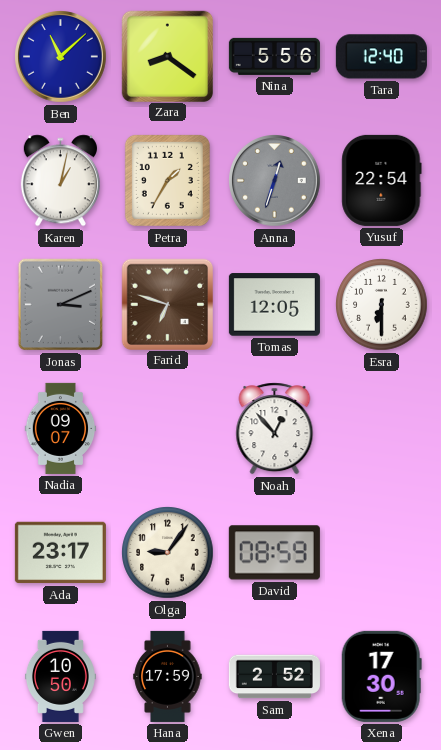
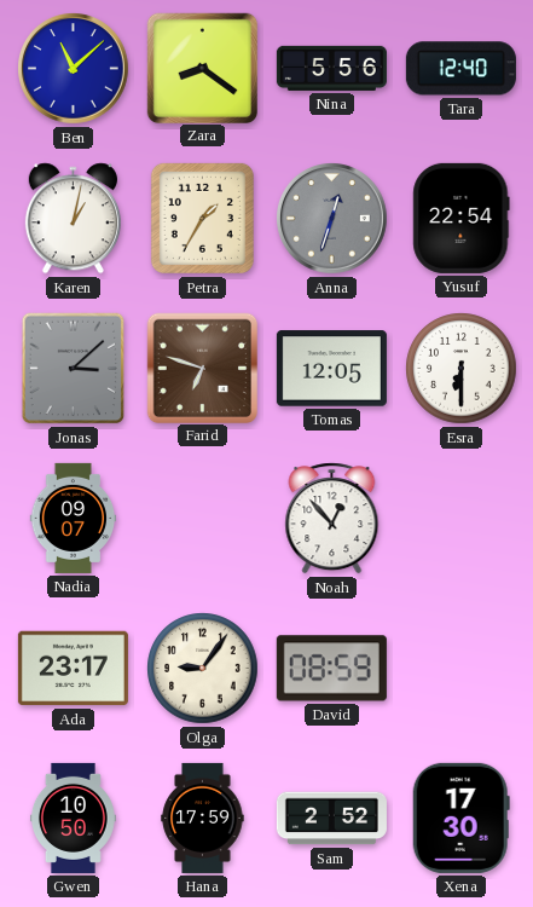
Jonas: 3:11 -> 3:08
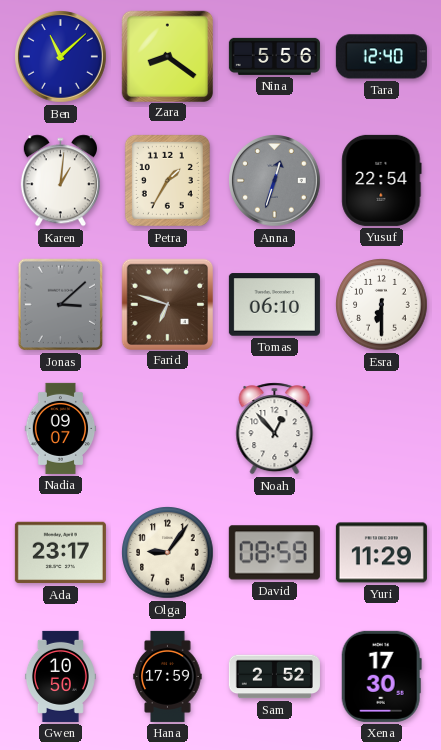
Karen: 1:02 -> 1:01
Tomas: 12:05 -> 06:10
Yuri: none -> 11:29
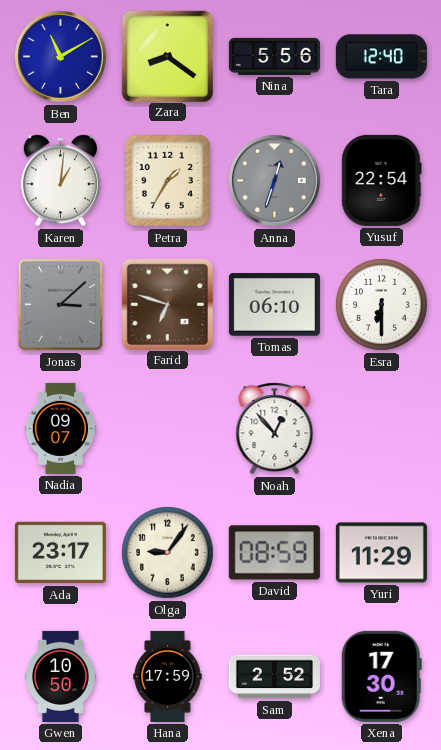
Ben: 11:08 -> 11:10
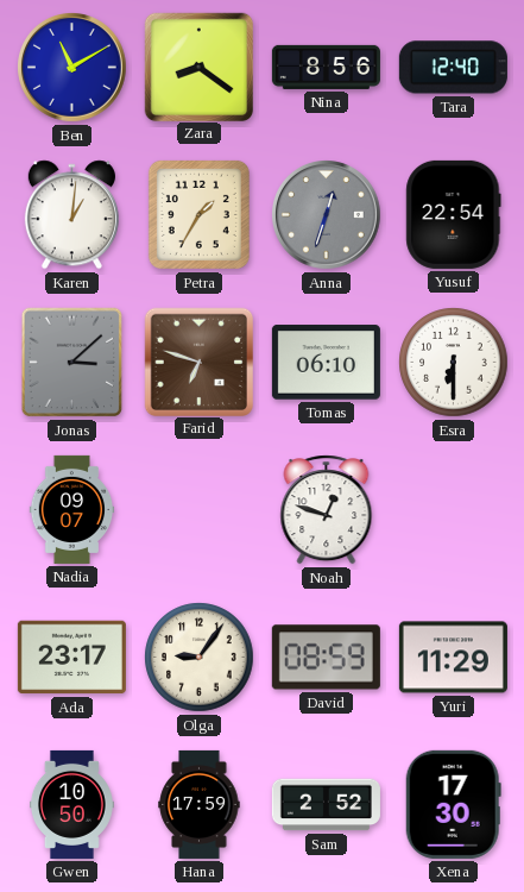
Nina: 5:56 -> 8:56
Noah: 12:53 -> 12:48
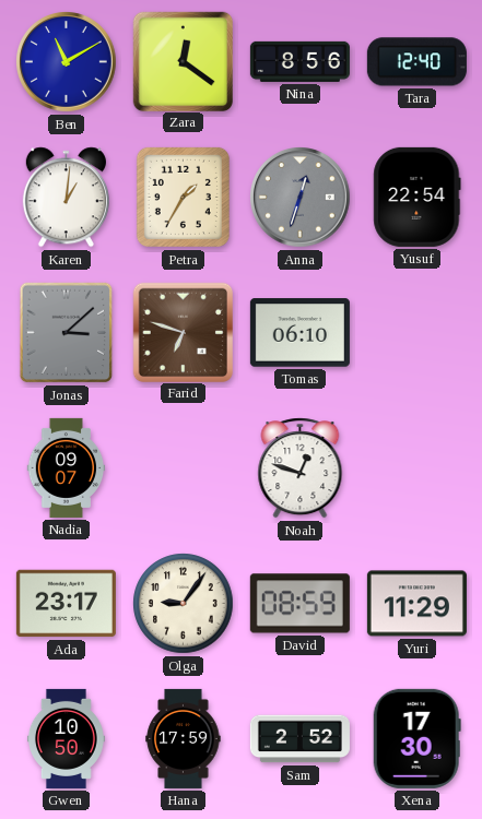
Zara: 8:21 -> 12:21
Esra: 6:30 -> none
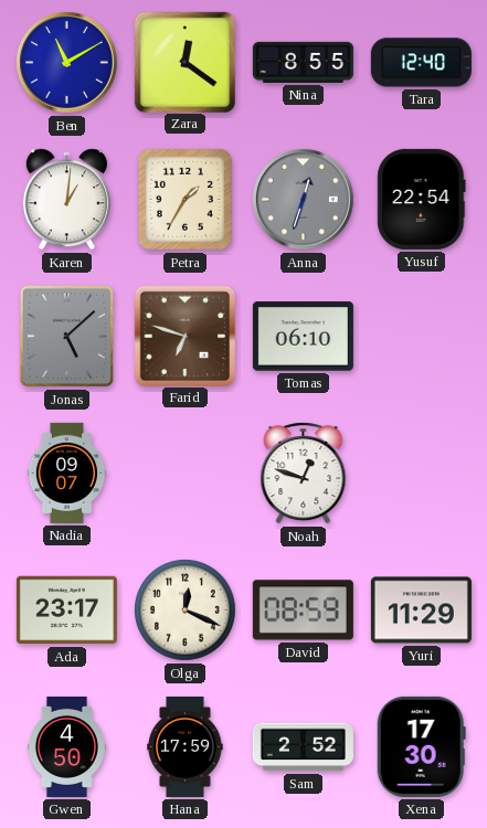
Nina: 8:56 -> 8:55
Jonas: 3:08 -> 5:08
Olga: 9:06 -> 12:19
Gwen: 10:50 -> 4:50
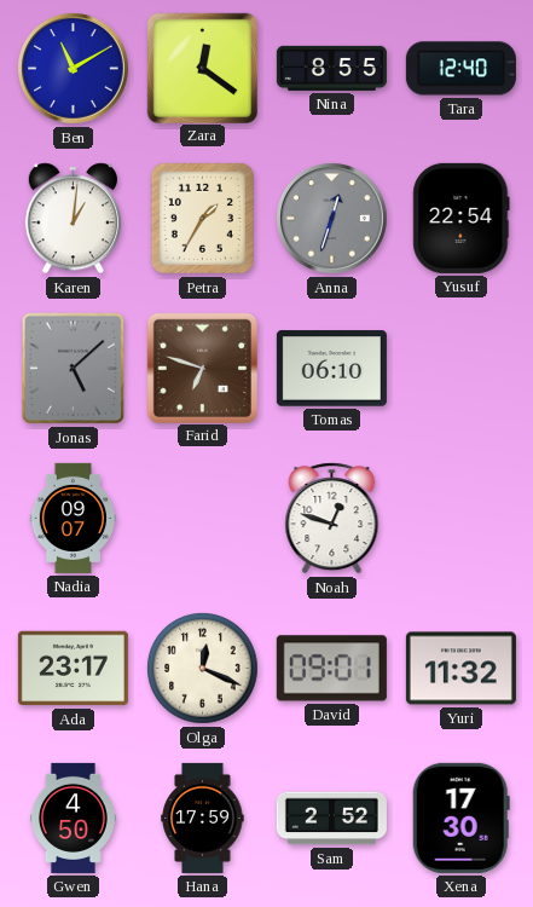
David: 08:59 -> 09:01
Yuri: 11:29 -> 11:32
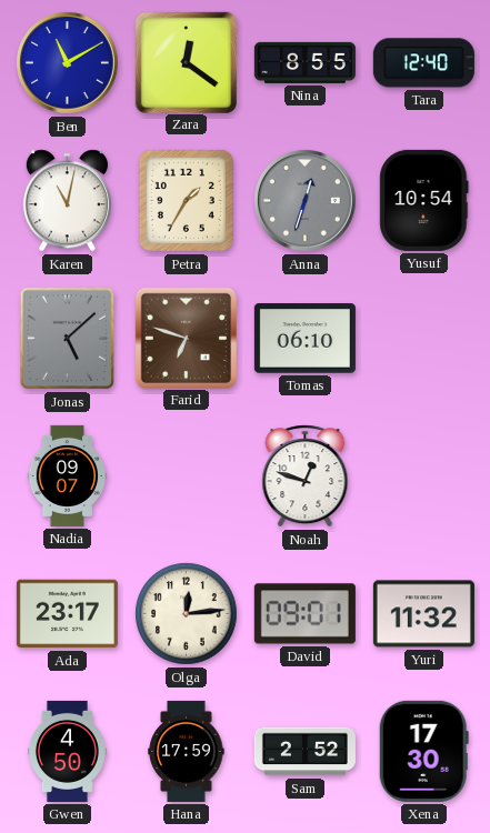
Karen: 1:01 -> 11:02
Yusuf: 22:54 -> 10:54
Olga: 12:19 -> 12:14
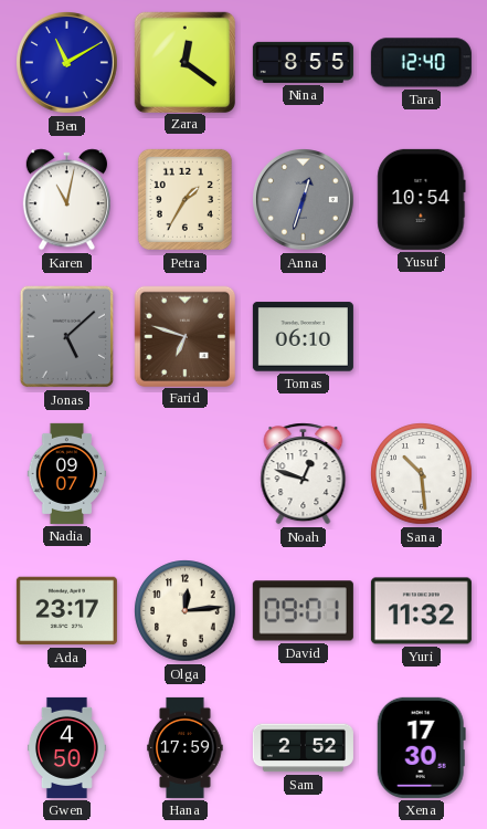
Sana: none -> 10:29
